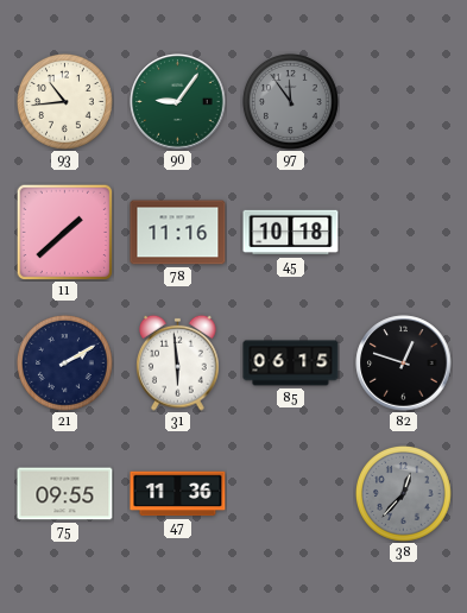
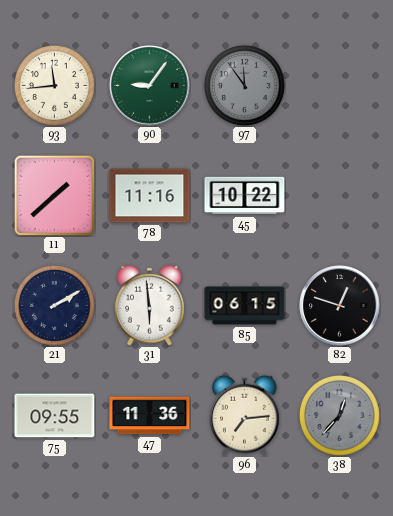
93: 10:44 -> 11:44
45: 10:18 -> 10:22
96: none -> 7:14
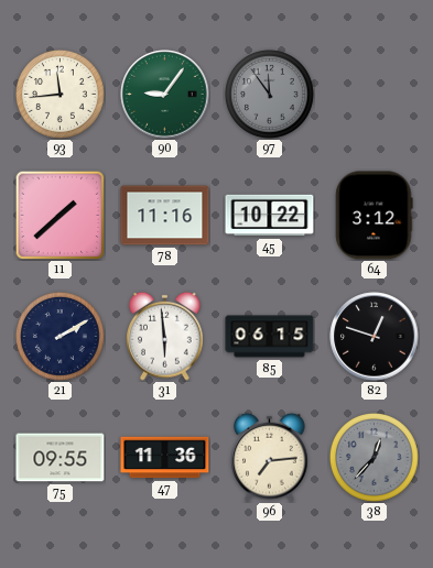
64: none -> 3:12
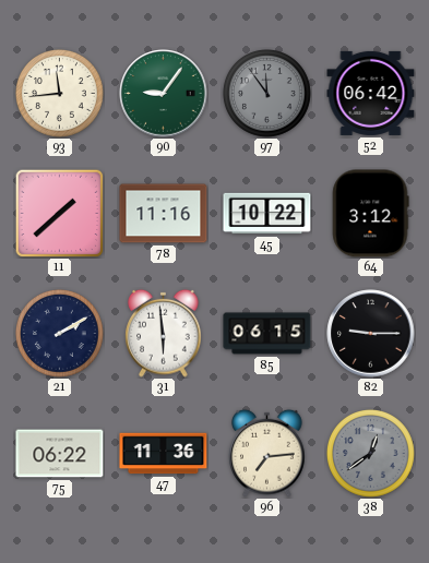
52: none -> 06:42
82: 12:48 -> 9:15
75: 09:55 -> 06:22
38: 12:37 -> 12:39
